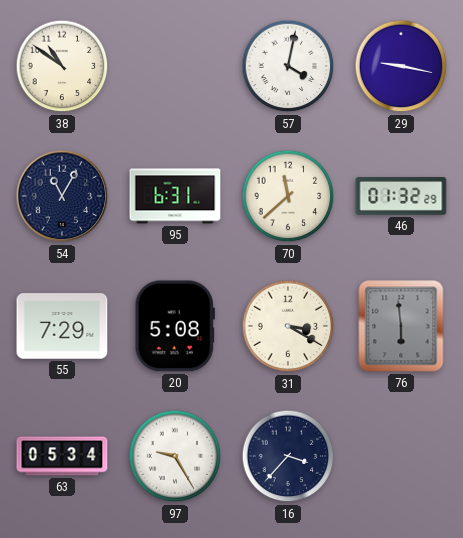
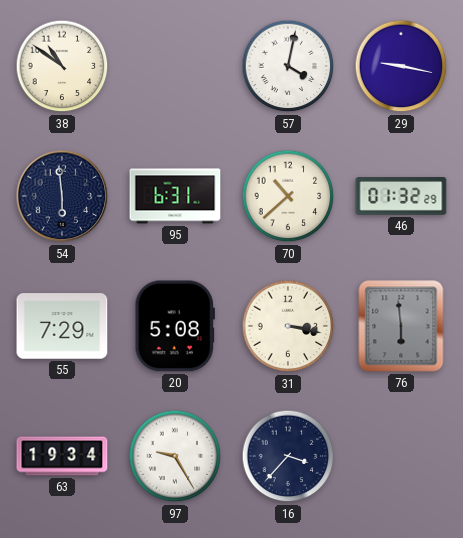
54: 11:05 -> 5:59
70: 11:38 -> 10:38
31: 3:20 -> 3:17
63: 05:34 -> 19:34
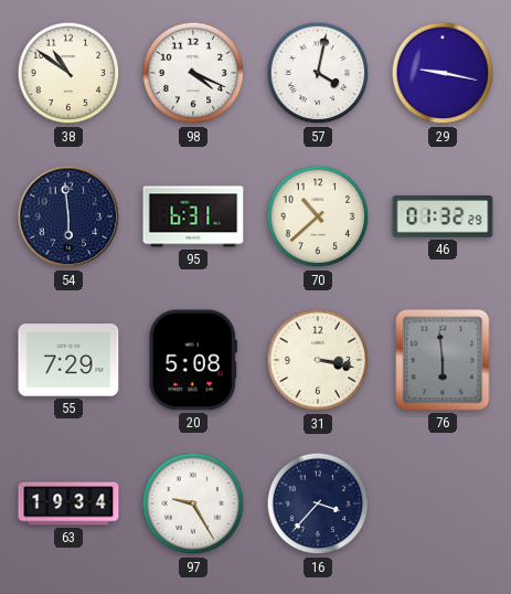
98: none -> 4:19
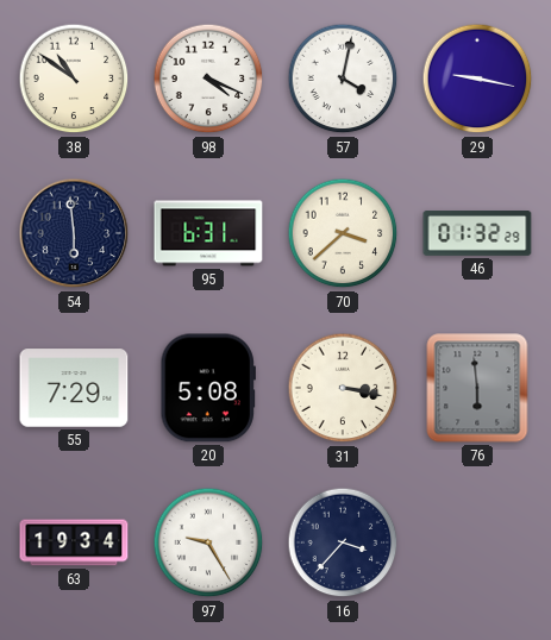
70: 10:38 -> 3:38
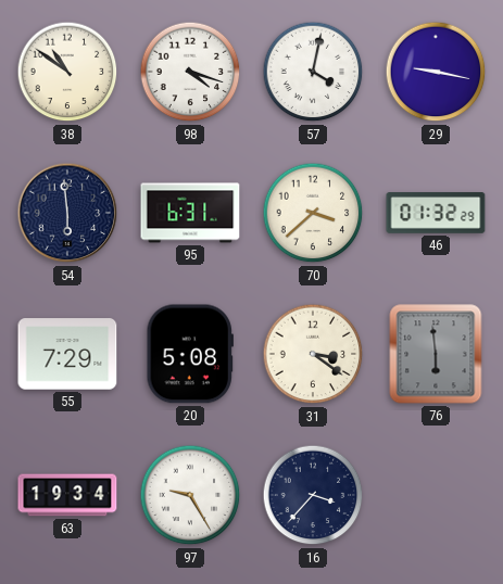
98: 4:19 -> 4:18
31: 3:17 -> 3:21
